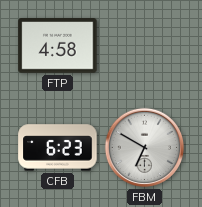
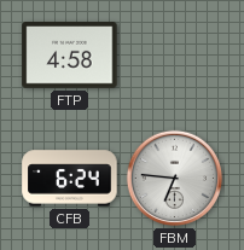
CFB: 6:23 -> 6:24
FBM: 6:50 -> 6:46
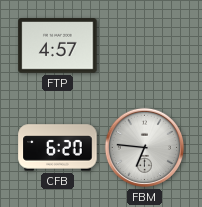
FTP: 4:58 -> 4:57
CFB: 6:24 -> 6:20
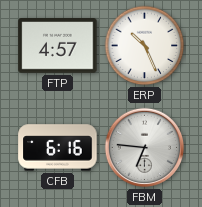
ERP: none -> 10:26
CFB: 6:20 -> 6:16
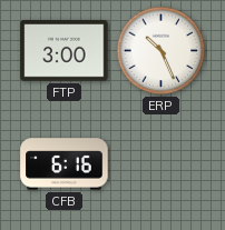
FTP: 4:57 -> 3:00
FBM: 6:46 -> none
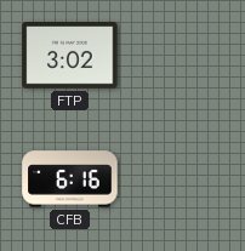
FTP: 3:00 -> 3:02
ERP: 10:26 -> none
